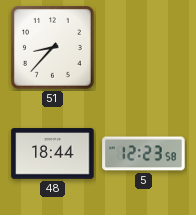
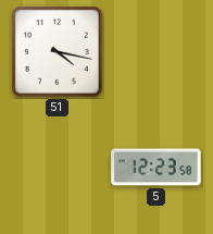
51: 8:37 -> 4:17
48: 18:44 -> none
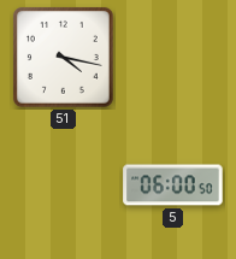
5: 12:23 -> 06:00
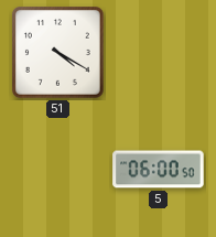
51: 4:17 -> 4:20
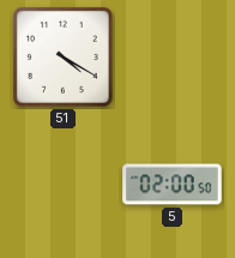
5: 06:00 -> 02:00
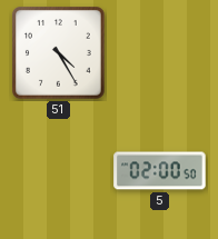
51: 4:20 -> 4:25
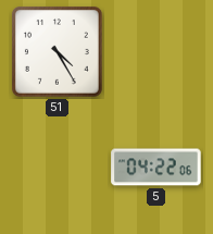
5: 02:00 -> 04:22
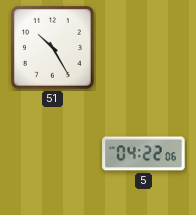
51: 4:25 -> 10:25
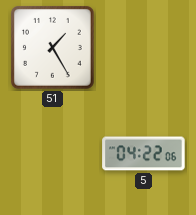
51: 10:25 -> 1:25
